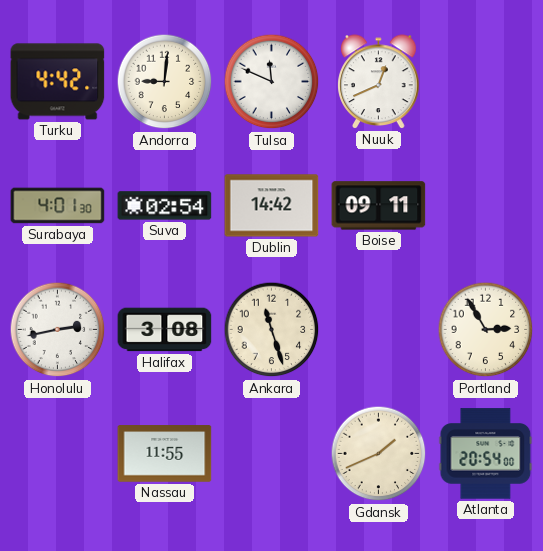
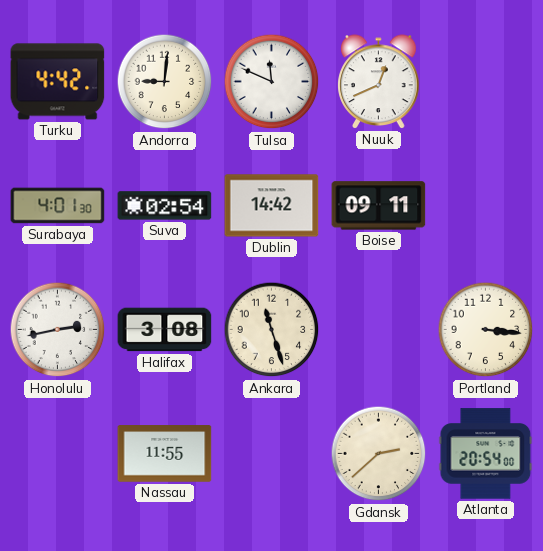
Portland: 2:55 -> 3:16
Gdansk: 1:41 -> 2:38
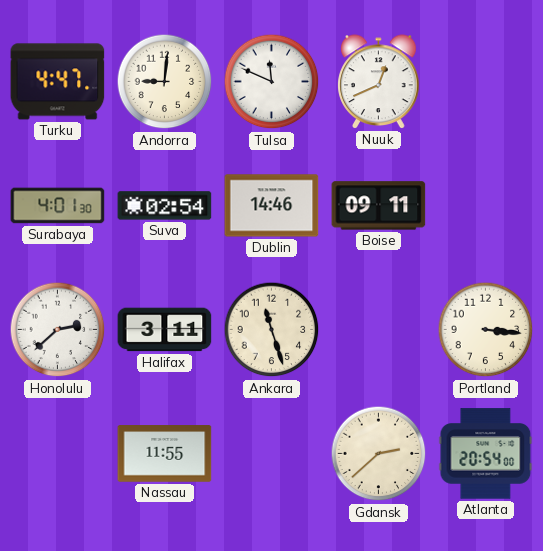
Turku: 4:42 -> 4:47
Dublin: 14:42 -> 14:46
Honolulu: 2:43 -> 2:38
Halifax: 3:08 -> 3:11
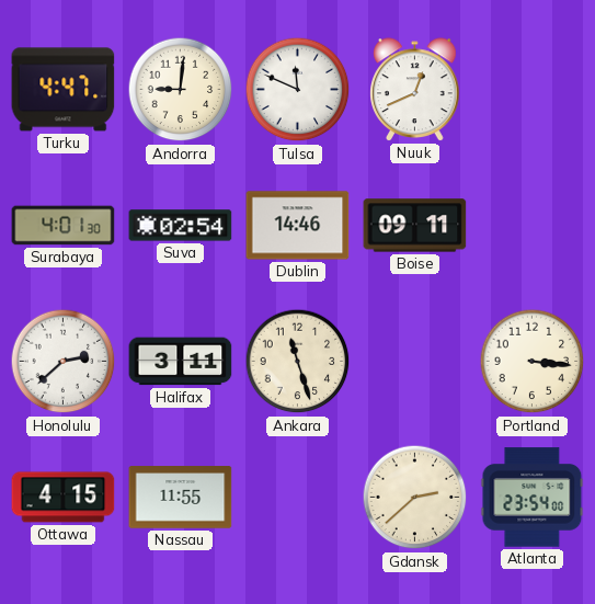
Ottawa: none -> 4:15
Atlanta: 20:54 -> 23:54
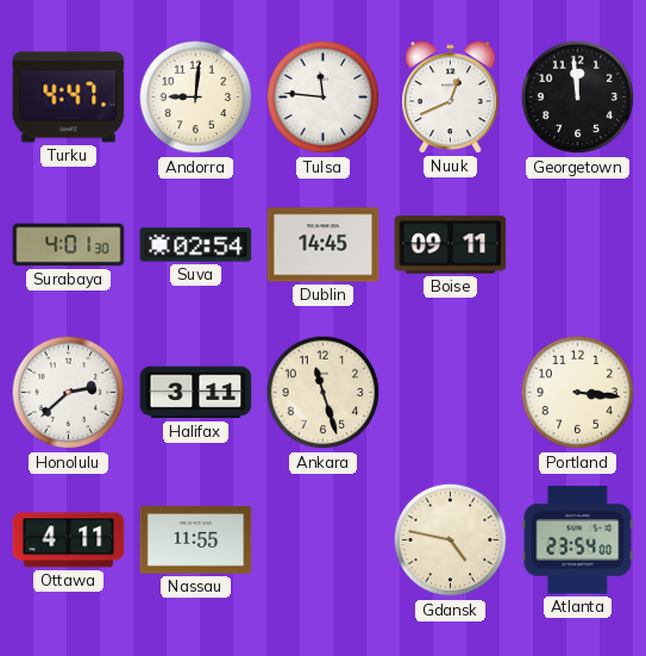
Tulsa: 11:49 -> 11:46
Georgetown: none -> 11:59
Dublin: 14:46 -> 14:45
Ottawa: 4:15 -> 4:11
Gdansk: 2:38 -> 4:47
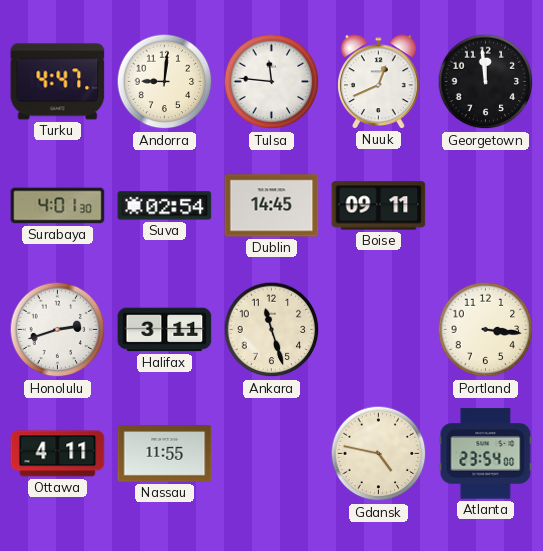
Honolulu: 2:38 -> 2:42
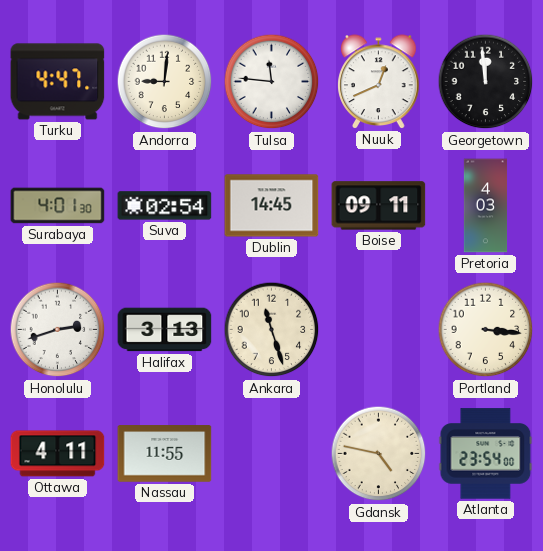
Pretoria: none -> 4:03
Halifax: 3:11 -> 3:13
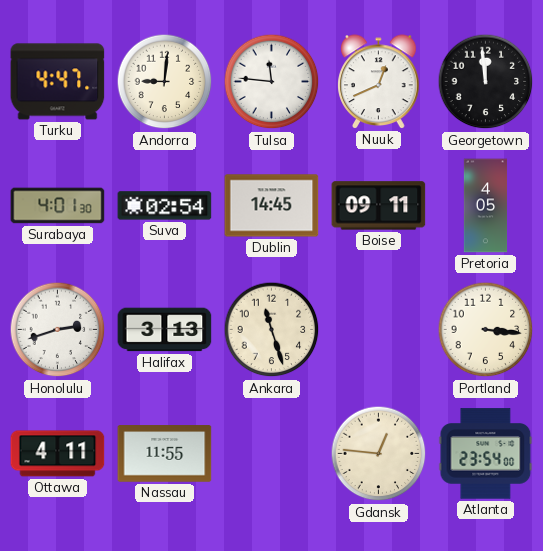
Pretoria: 4:03 -> 4:05
Gdansk: 4:47 -> 12:46
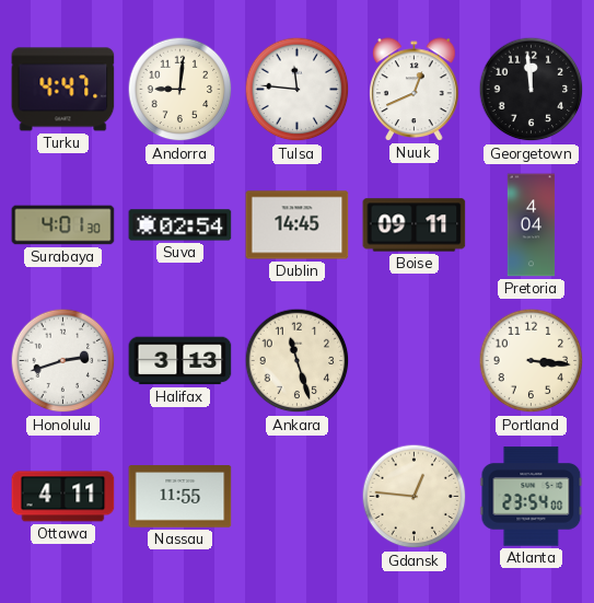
Pretoria: 4:05 -> 4:04
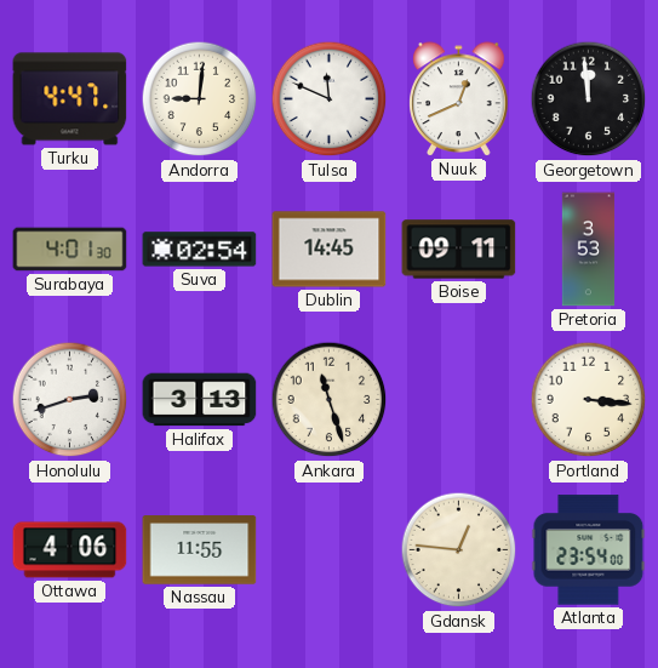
Tulsa: 11:46 -> 11:49
Pretoria: 4:04 -> 3:53
Ottawa: 4:11 -> 4:06
